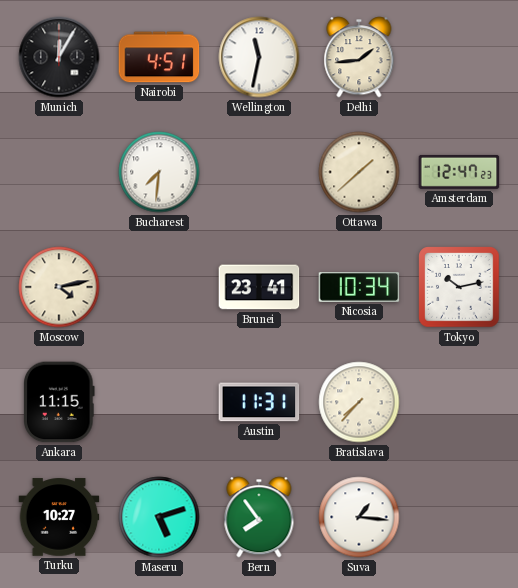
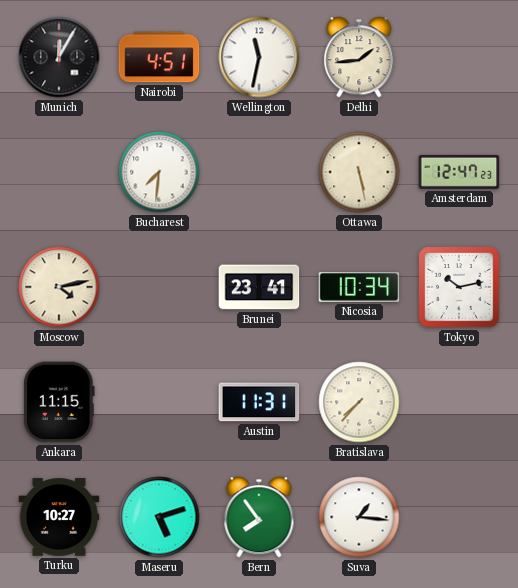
Ottawa: 1:38 -> 5:28
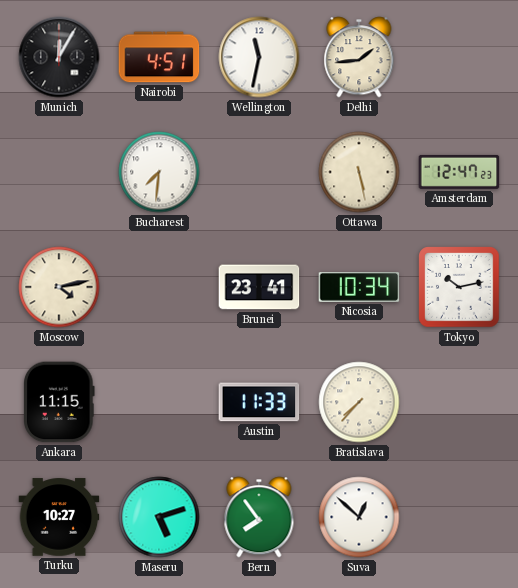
Austin: 11:31 -> 11:33
Suva: 1:16 -> 12:52
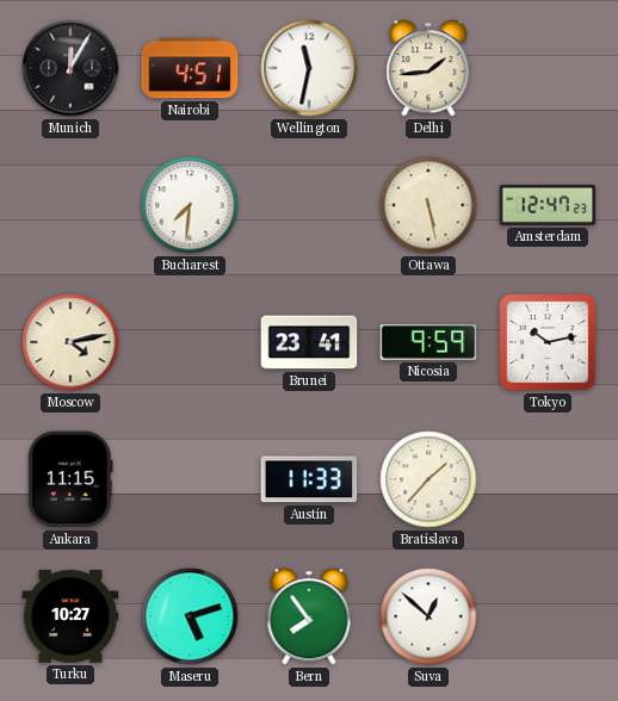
Nicosia: 10:34 -> 9:59
Bratislava: 7:37 -> 1:37
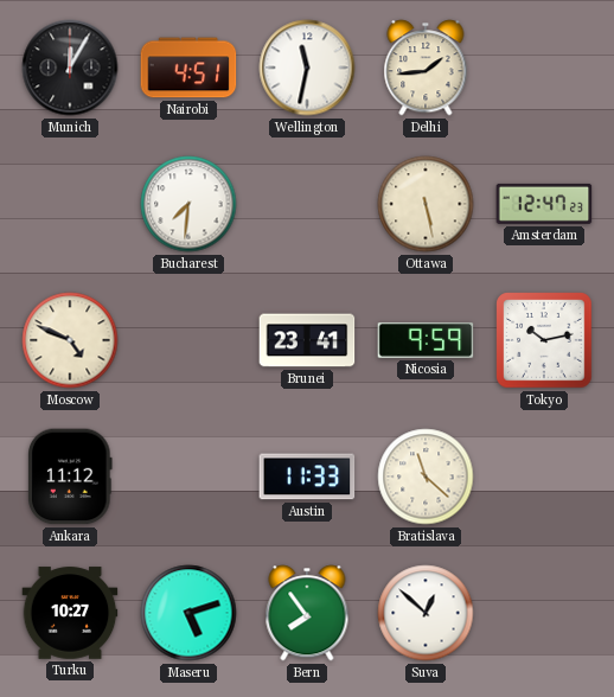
Moscow: 4:13 -> 4:49
Ankara: 11:15 -> 11:12
Bratislava: 1:37 -> 11:22
